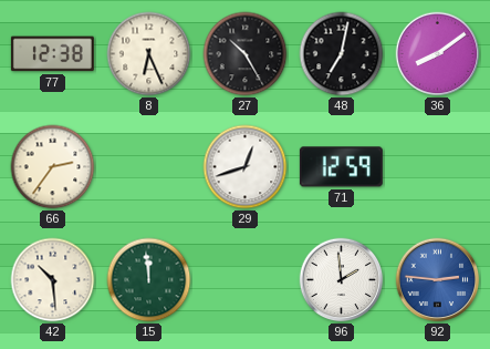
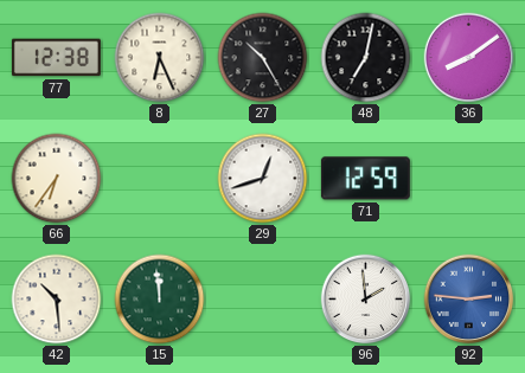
66: 2:36 -> 6:36
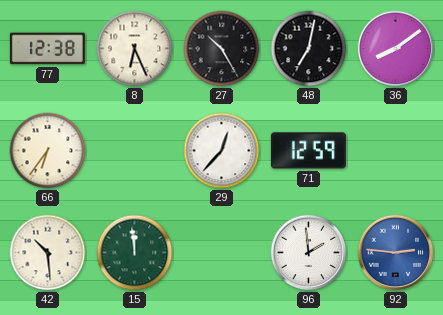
29: 12:42 -> 12:37
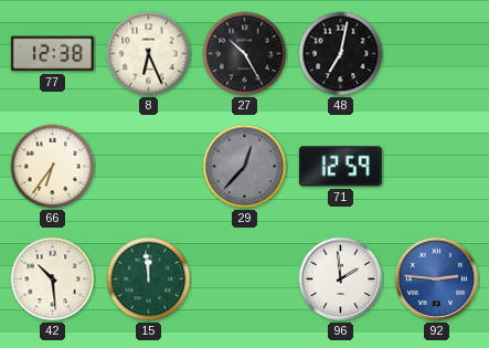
36: 8:09 -> none
29 dial: white -> grey
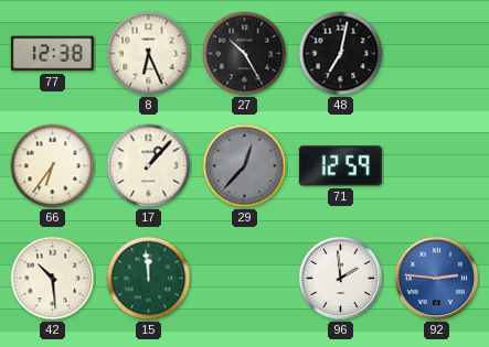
17: none -> 1:07
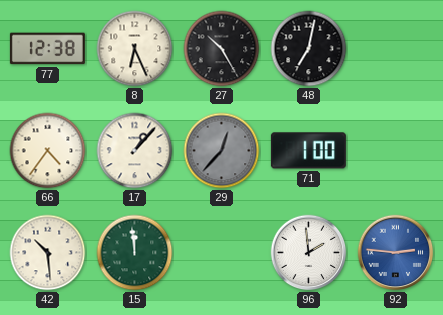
66: 6:36 -> 4:36
71: 12:59 -> 1:00
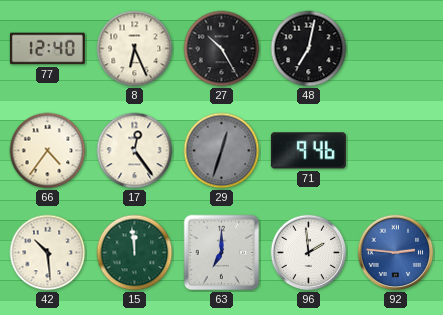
77: 12:38 -> 12:40
17: 1:07 -> 12:24
29: 12:37 -> 12:33
71: 1:00 -> 9:46
63: none -> 7:00
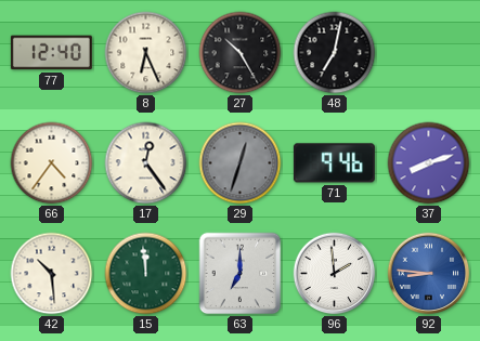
37: none -> 8:12
92: 2:46 -> 8:46
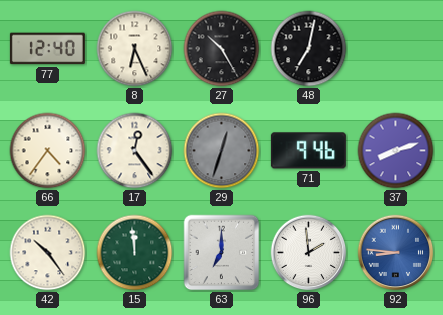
42: 10:29 -> 10:24
